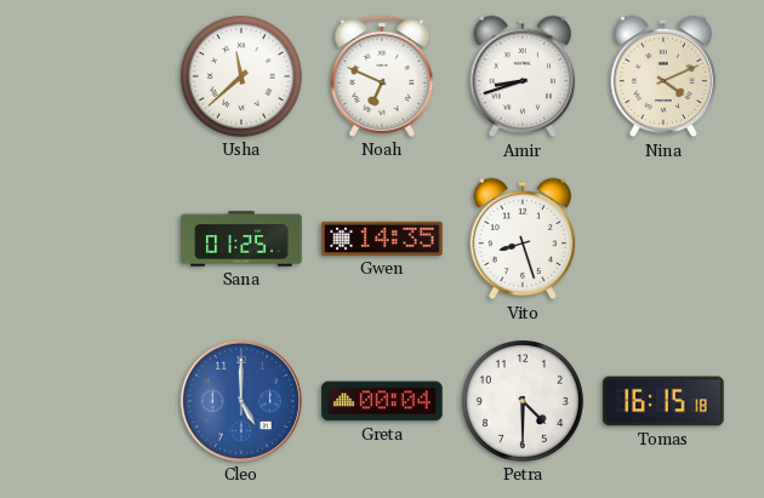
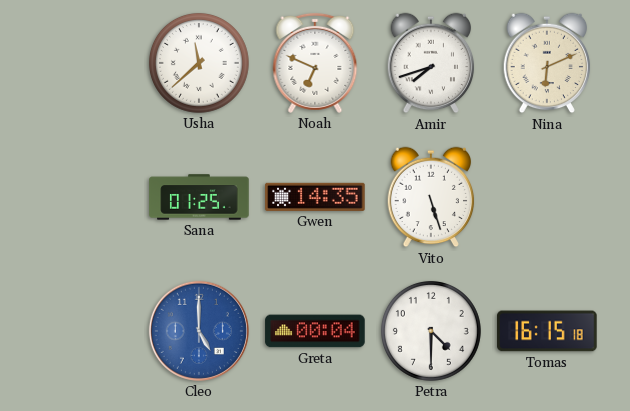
Amir: 8:42 -> 7:42
Nina: 4:11 -> 6:11
Vito: 8:27 -> 5:27
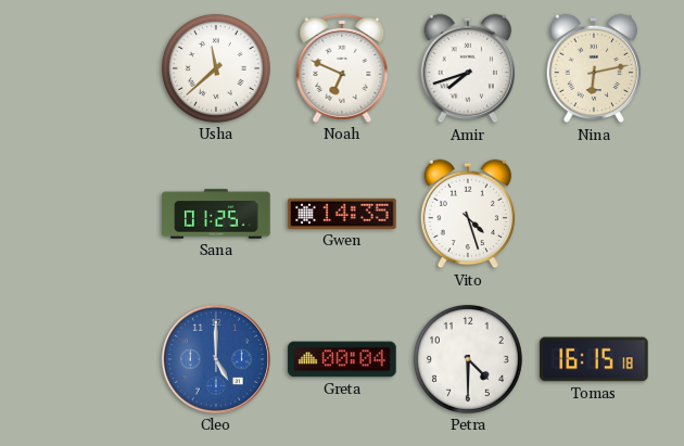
Nina: 6:11 -> 6:13
Vito: 5:27 -> 4:27
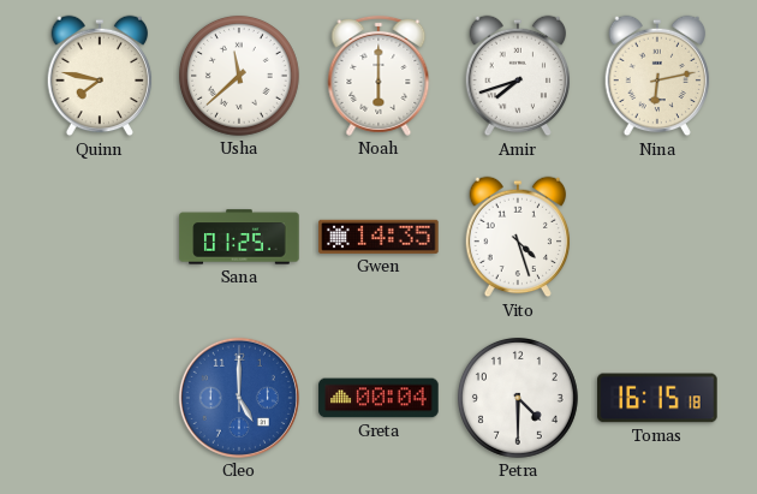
Quinn: none -> 7:47
Noah: 6:49 -> 6:00
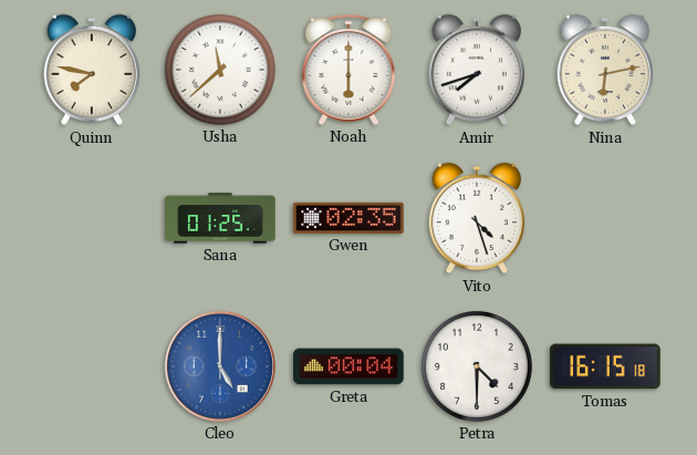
Gwen: 14:35 -> 02:35
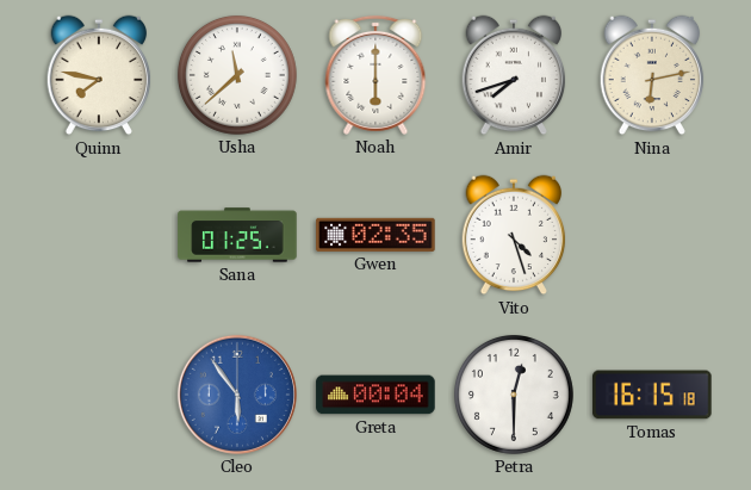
Cleo: 5:00 -> 5:54
Petra: 4:30 -> 12:30
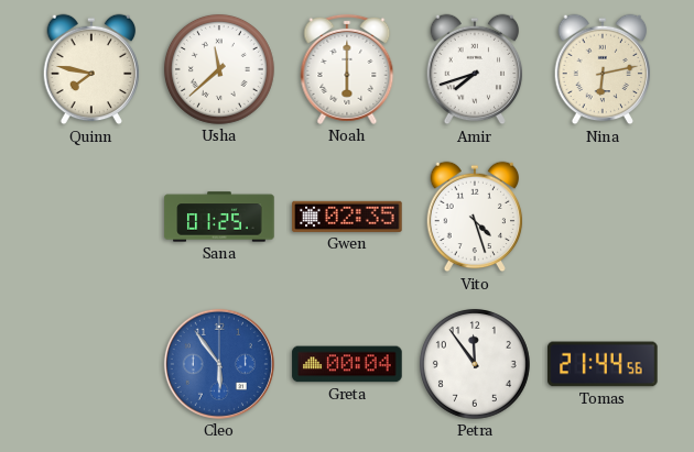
Petra: 12:30 -> 11:54
Tomas: 16:15 -> 21:44
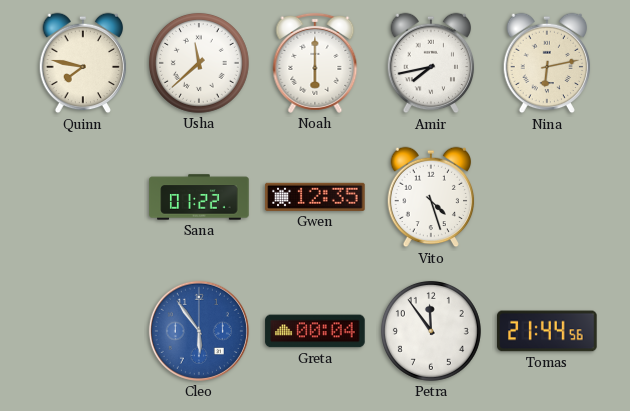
Amir: 7:42 -> 7:43
Sana: 01:25 -> 01:22
Gwen: 02:35 -> 12:35
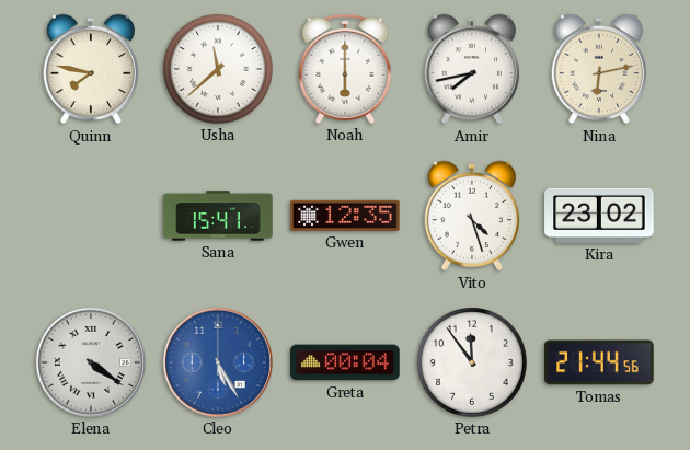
Sana: 01:22 -> 15:41
Kira: none -> 23:02
Elena: none -> 4:21
Cleo: 5:54 -> 5:25
